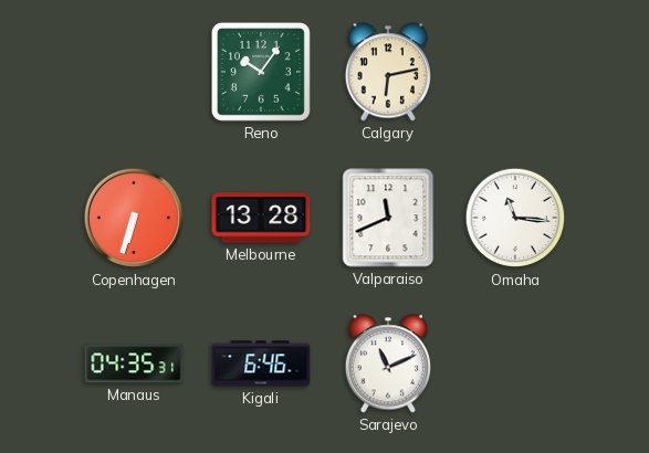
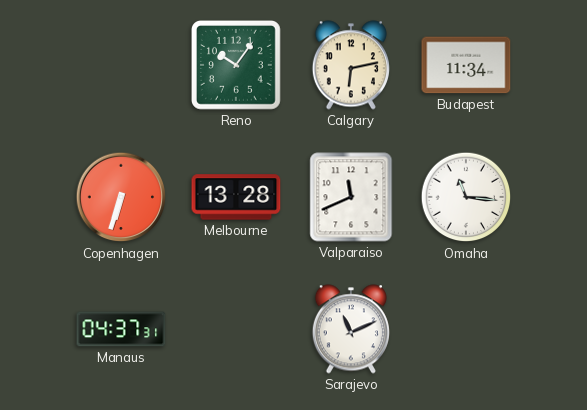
Budapest: none -> 11:34
Manaus: 04:35 -> 04:37
Kigali: 6:46 -> none
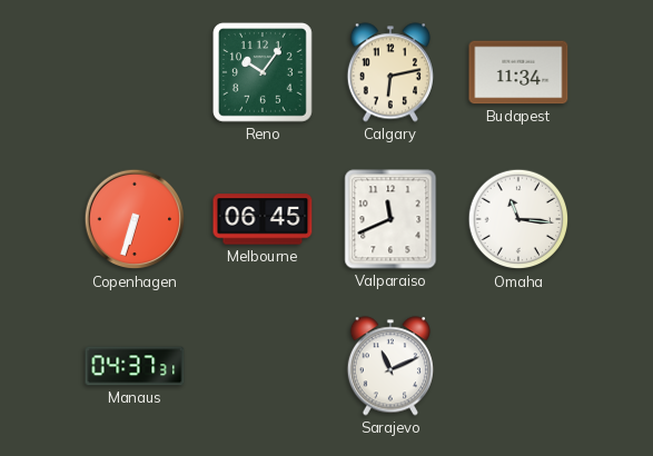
Melbourne: 13:28 -> 06:45
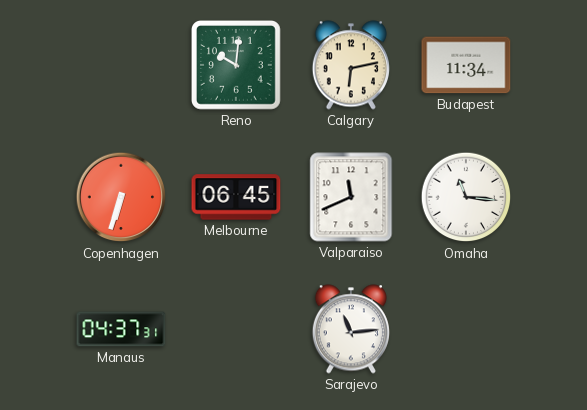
Reno: 10:06 -> 10:01
Sarajevo: 11:11 -> 11:14
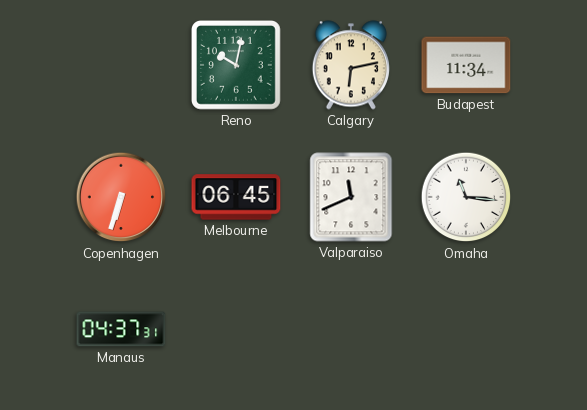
Reno: 10:01 -> 10:02
Sarajevo: 11:14 -> none
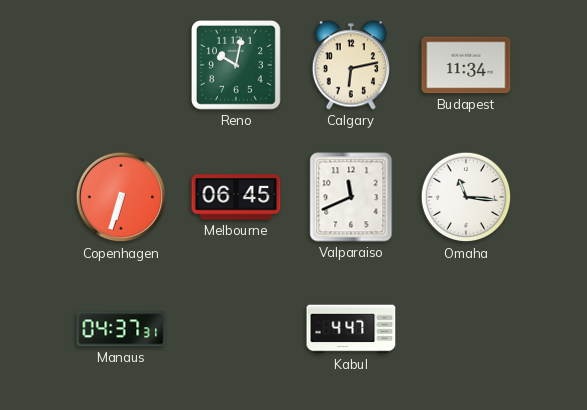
Kabul: none -> 4:47
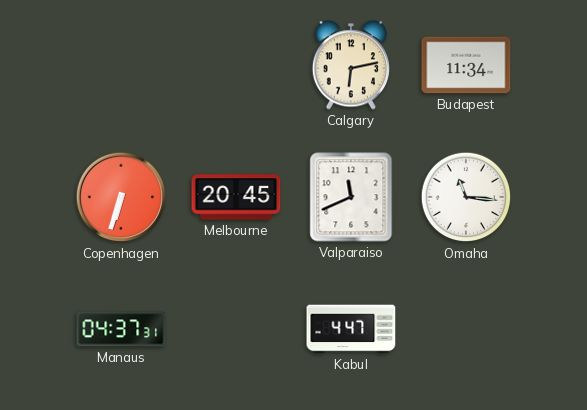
Reno: 10:02 -> none
Melbourne: 06:45 -> 20:45
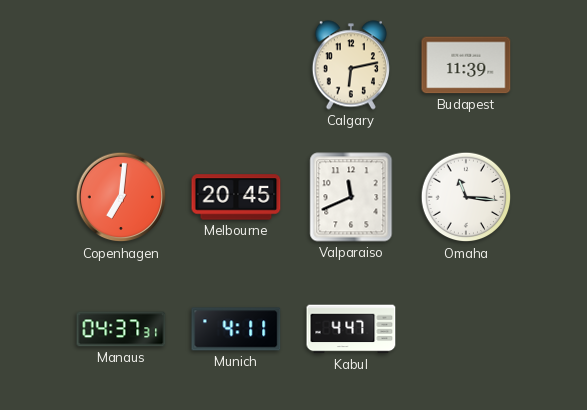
Budapest: 11:34 -> 11:39
Copenhagen: 6:33 -> 7:01
Munich: none -> 4:11
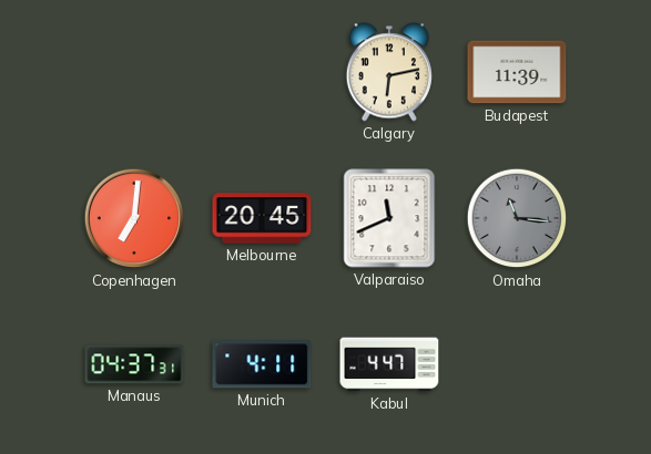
Omaha dial: white -> grey
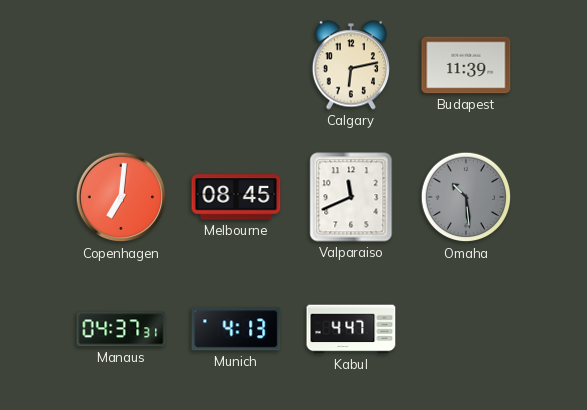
Melbourne: 20:45 -> 08:45
Omaha: 11:16 -> 10:29
Munich: 4:11 -> 4:13
